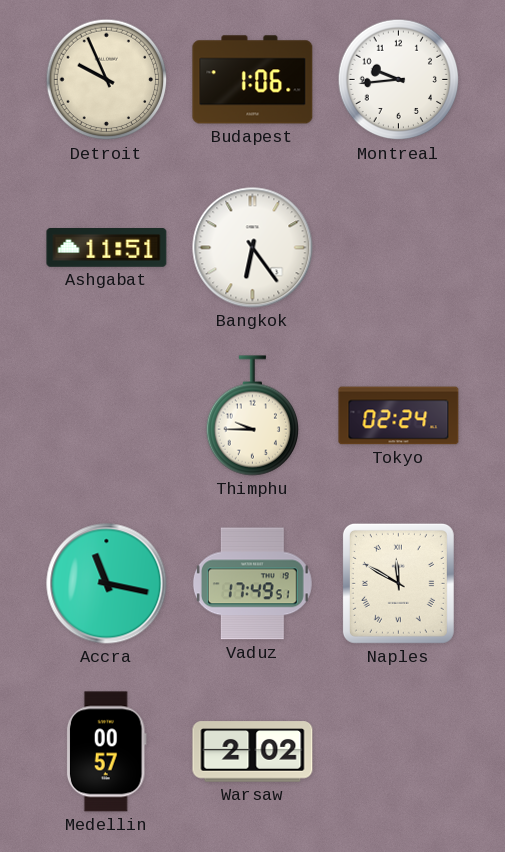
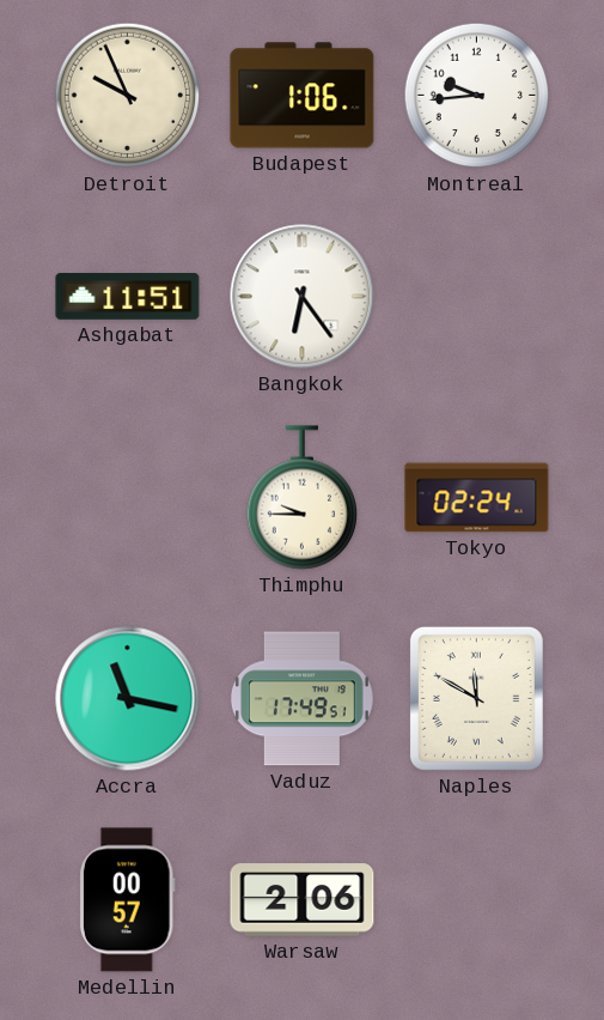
Warsaw: 2:02 -> 2:06
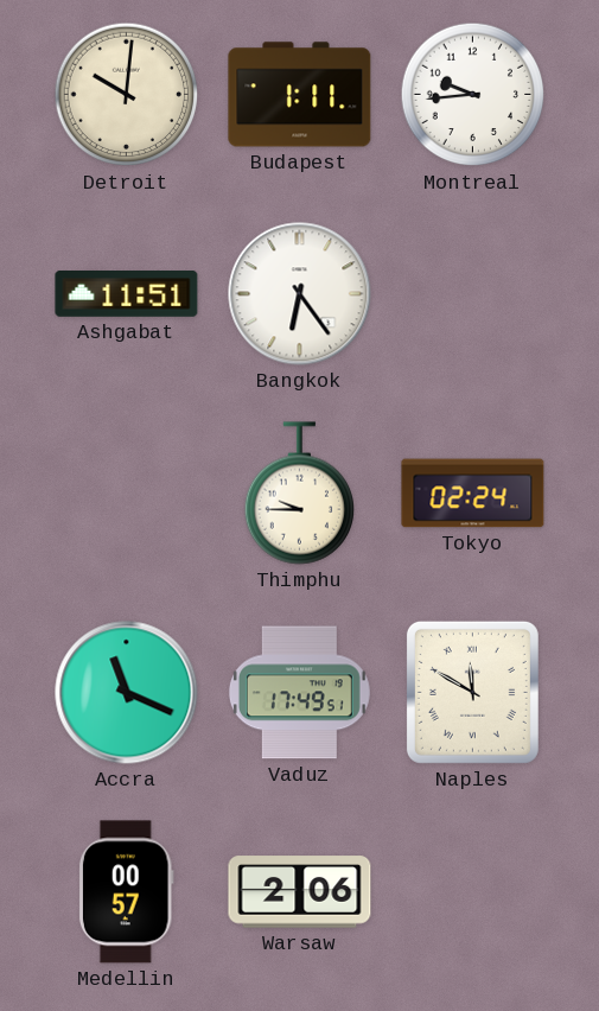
Detroit: 9:56 -> 10:01
Budapest: 1:06 -> 1:11
Accra: 11:17 -> 11:19
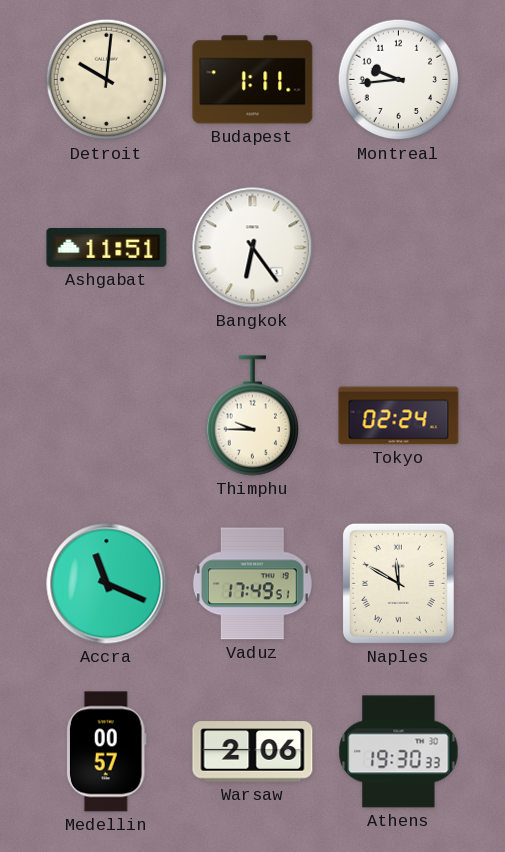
Athens: none -> 19:30
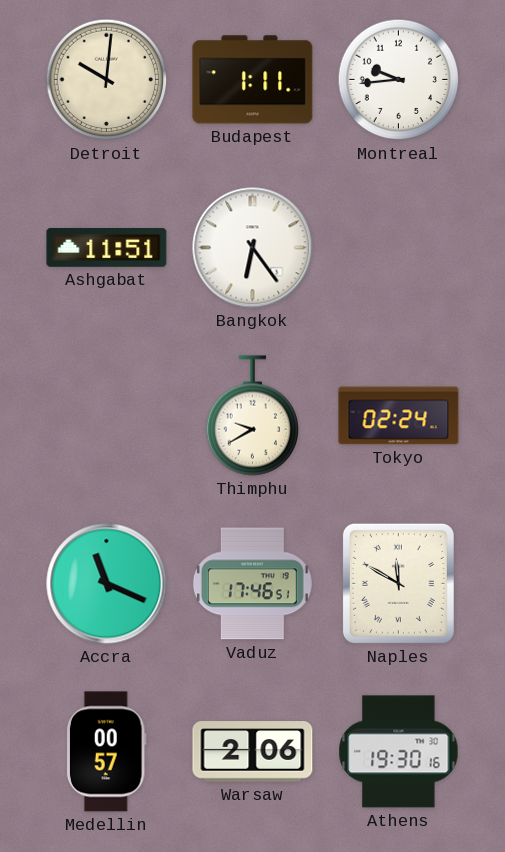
Thimphu: 9:45 -> 9:40
Vaduz: 17:49 -> 17:46
Athens: 19:30:33 -> 19:30:16
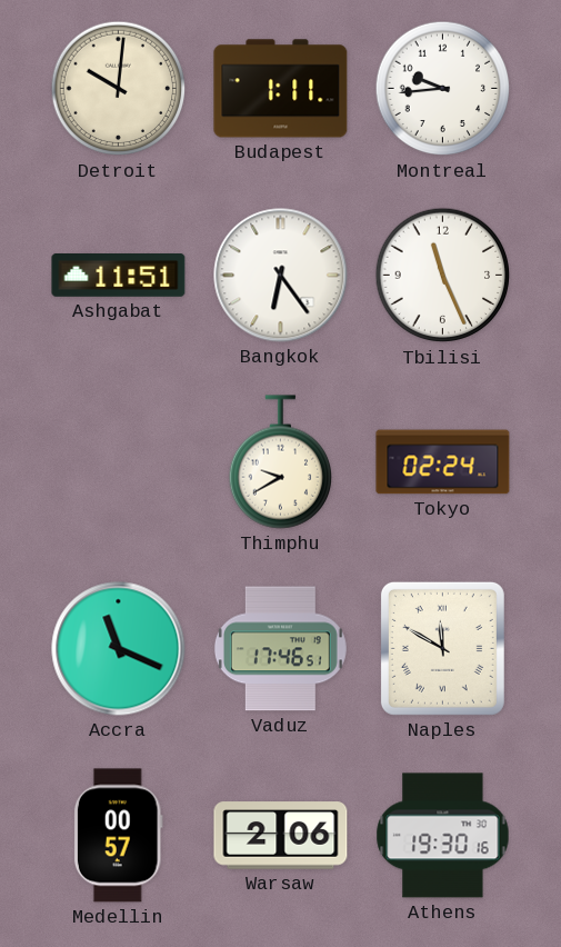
Tbilisi: none -> 11:26
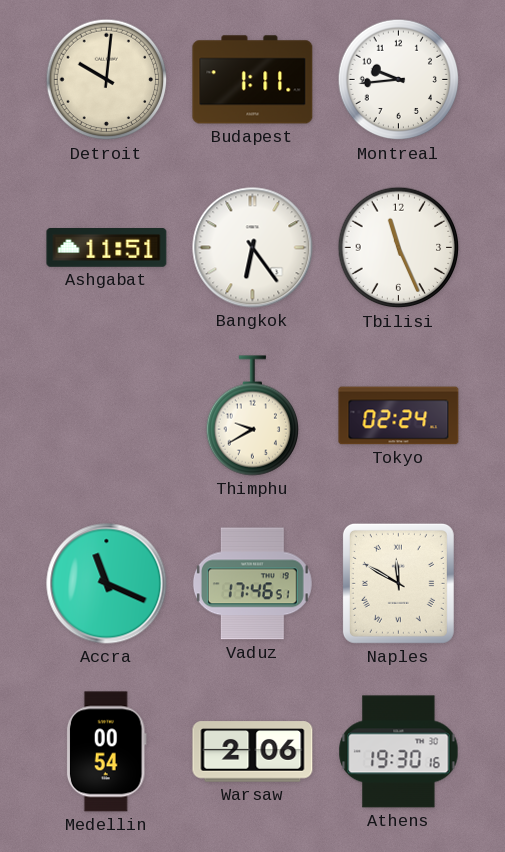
Medellin: 00:57 -> 00:54
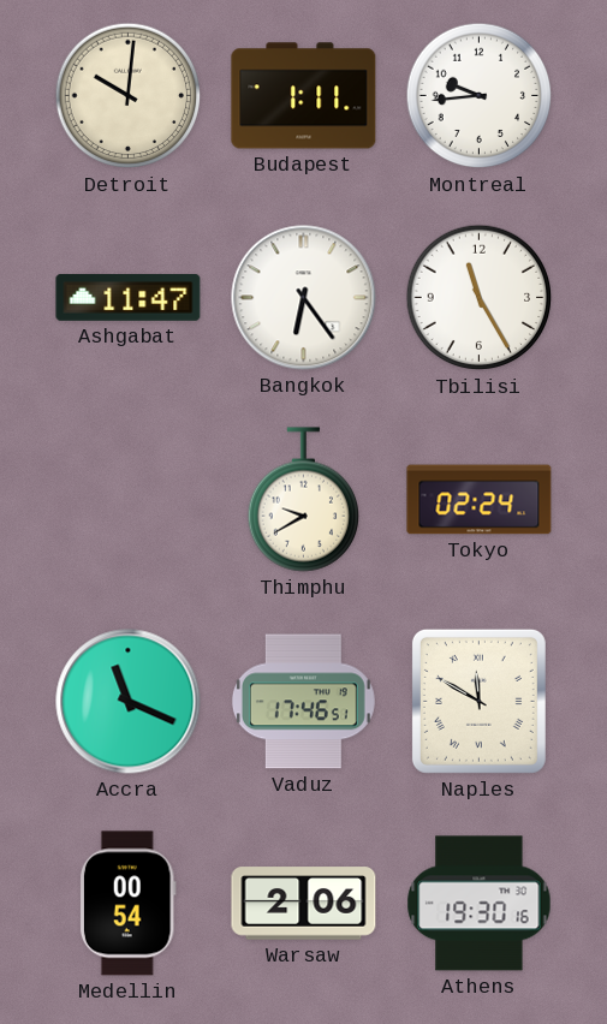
Ashgabat: 11:51 -> 11:47
Tbilisi: 11:26 -> 11:25
